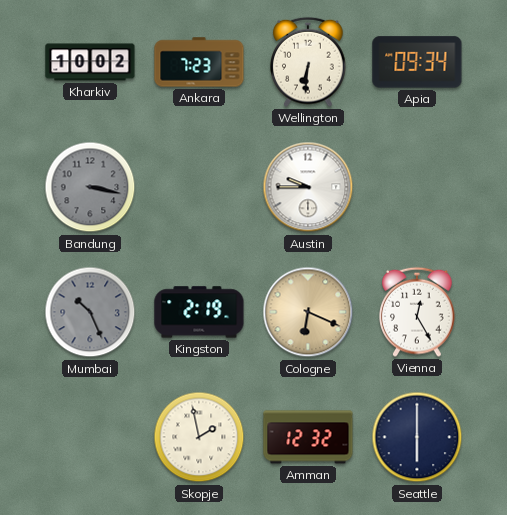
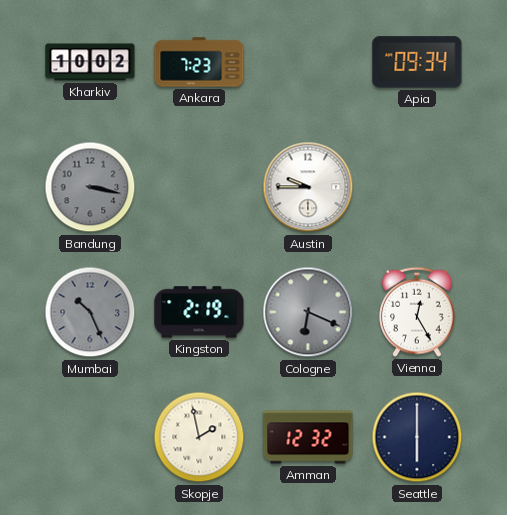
Wellington: 6:31 -> none
Cologne dial: champagne -> grey
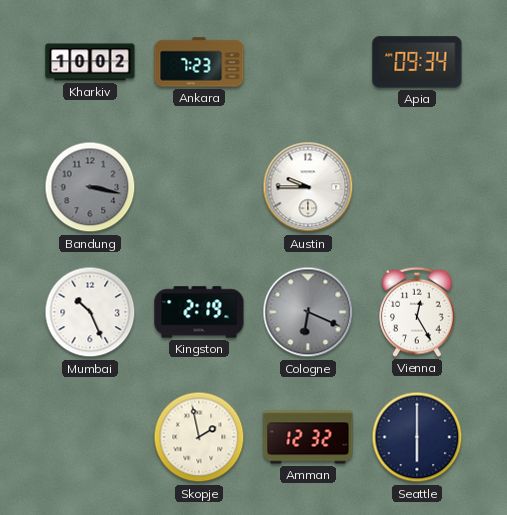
Mumbai dial: grey -> white
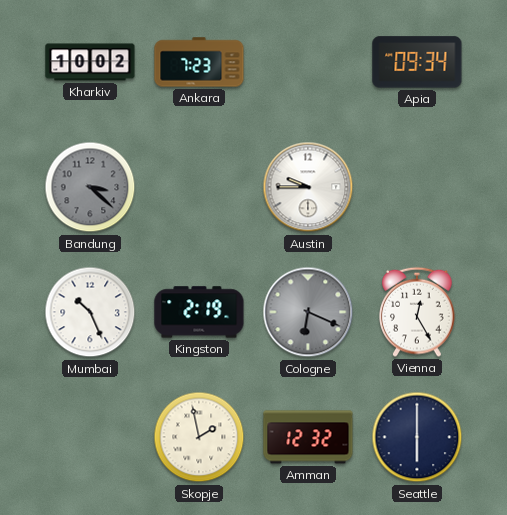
Bandung: 3:17 -> 3:22
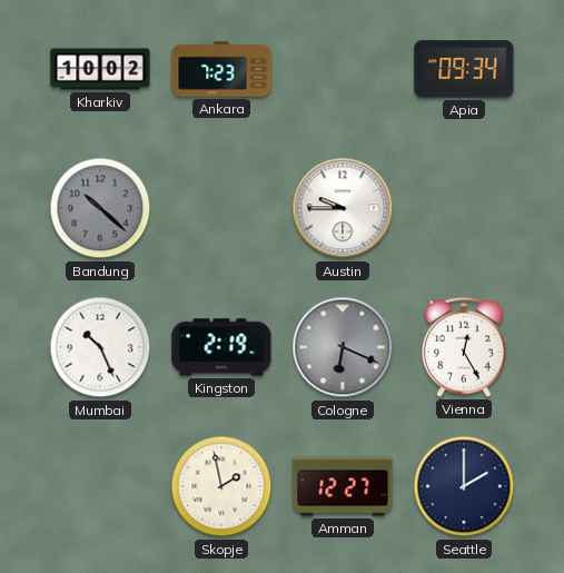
Bandung: 3:22 -> 10:22
Amman: 12:32 -> 12:27
Seattle: 6:00 -> 2:00
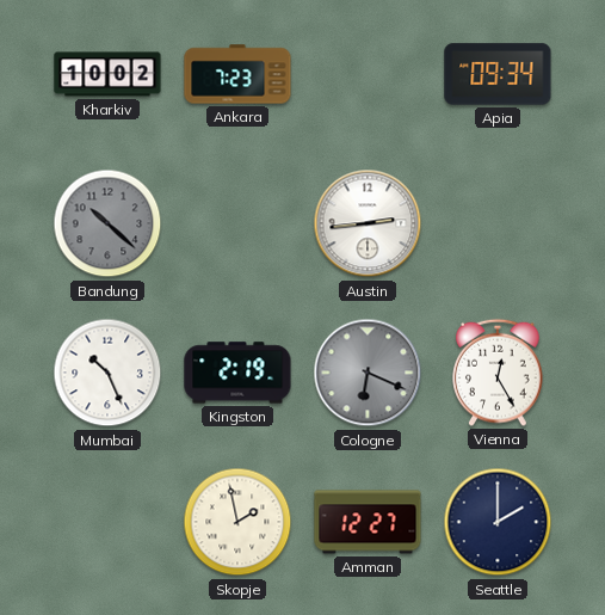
Austin: 9:45 -> 2:44
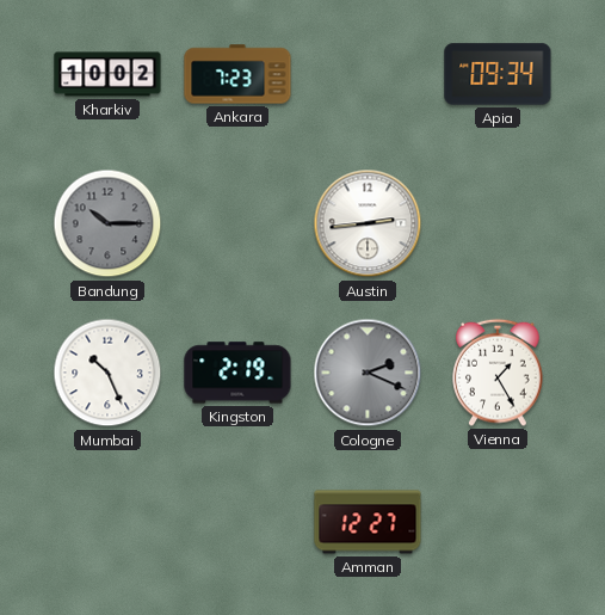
Bandung: 10:22 -> 10:15
Cologne: 6:19 -> 2:19
Vienna: 12:25 -> 1:25
Skopje: 1:58 -> none
Seattle: 2:00 -> none
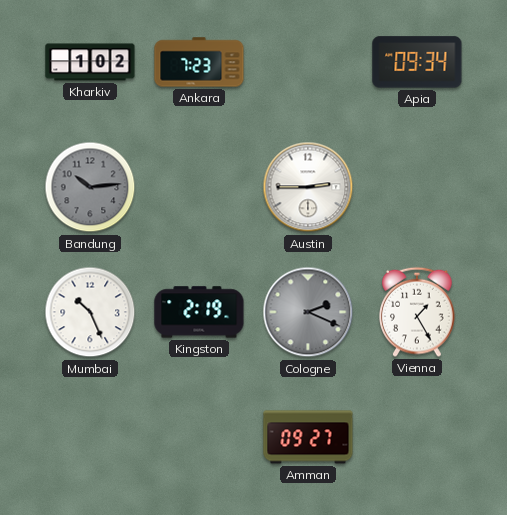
Kharkiv: 10:02 -> 1:02
Bandung: 10:15 -> 10:14
Austin: 2:44 -> 2:45
Amman: 12:27 -> 09:27
